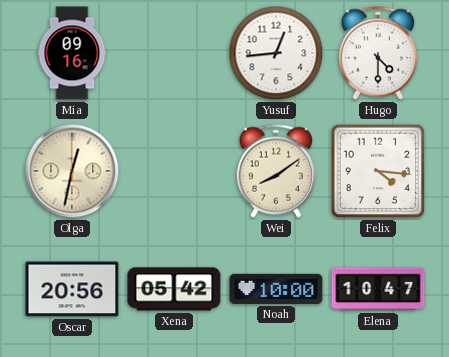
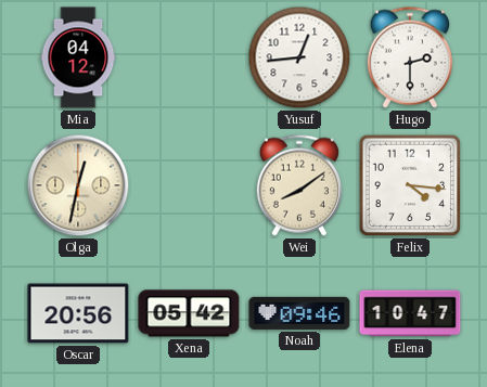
Mia: 09:16 -> 04:12
Hugo: 4:30 -> 2:30
Noah: 10:00 -> 09:46
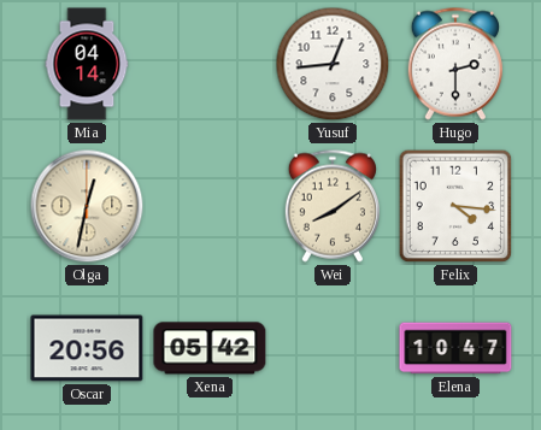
Mia: 04:12 -> 04:14
Noah: 09:46 -> none
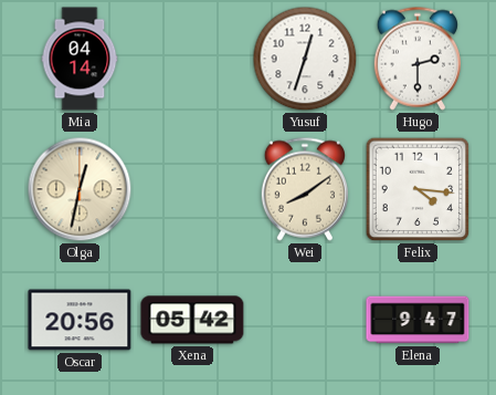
Yusuf: 12:44 -> 12:33
Elena: 10:47 -> 9:47
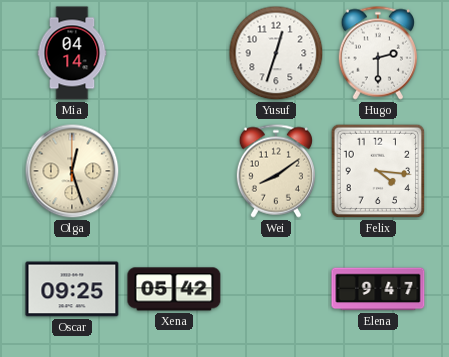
Olga: 12:32 -> 12:27
Oscar: 20:56 -> 09:25
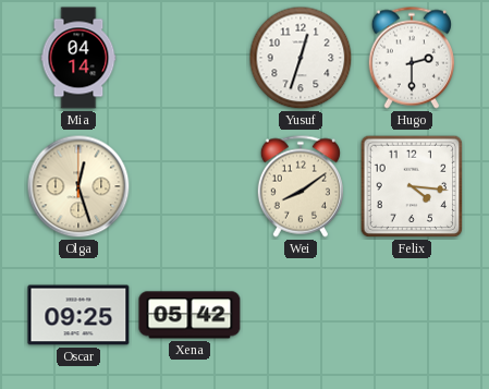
Elena: 9:47 -> none
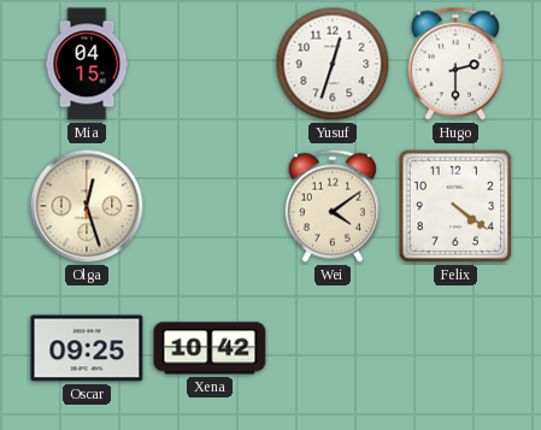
Mia: 04:14 -> 04:15
Wei: 8:09 -> 4:09
Felix: 4:16 -> 4:21
Xena: 05:42 -> 10:42
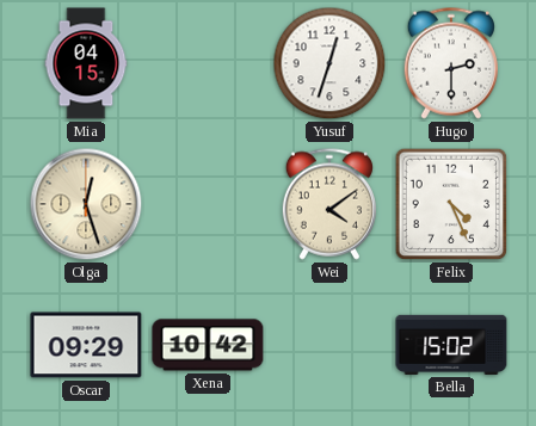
Felix: 4:21 -> 4:26
Oscar: 09:25 -> 09:29
Bella: none -> 15:02
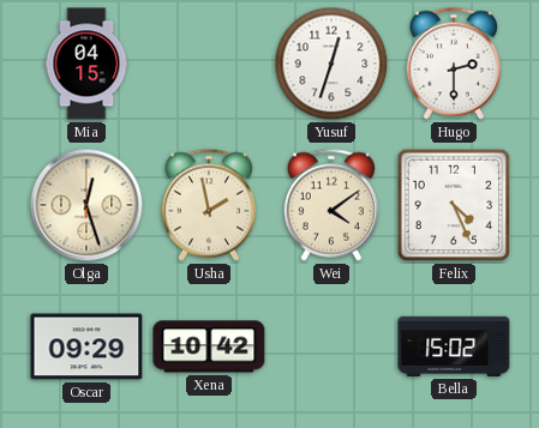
Usha: none -> 1:58
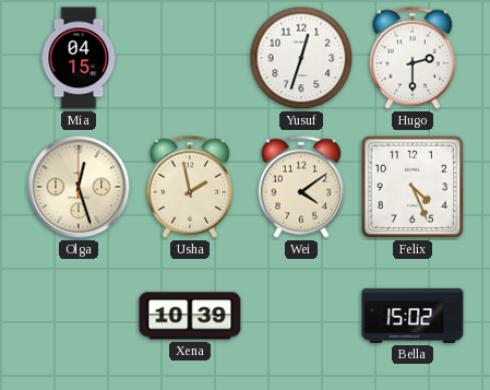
Oscar: 09:29 -> none
Xena: 10:42 -> 10:39
